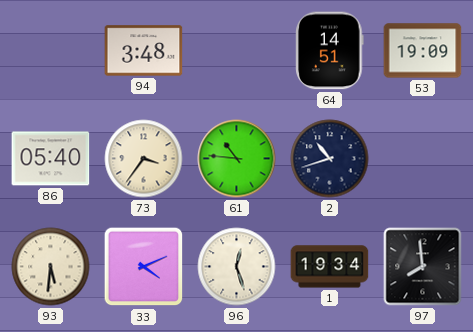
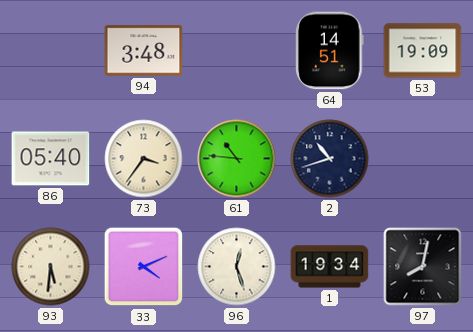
97: 7:59 -> 8:02
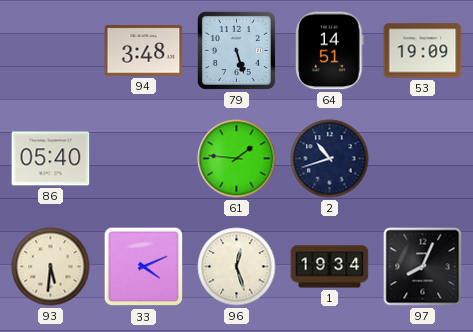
79: none -> 5:27
73: 3:36 -> none
61: 10:46 -> 1:46
97: 8:02 -> 8:04
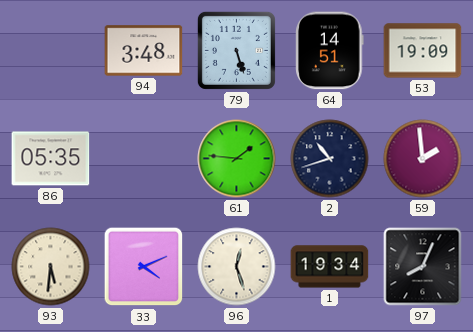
86: 05:40 -> 05:35
59: none -> 1:59
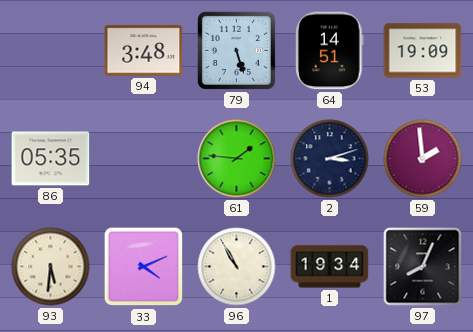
2: 10:42 -> 3:12
96: 12:27 -> 10:55
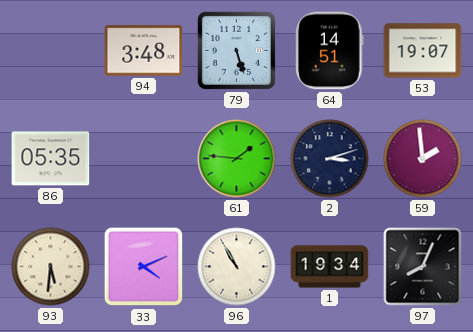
53: 19:09 -> 19:07
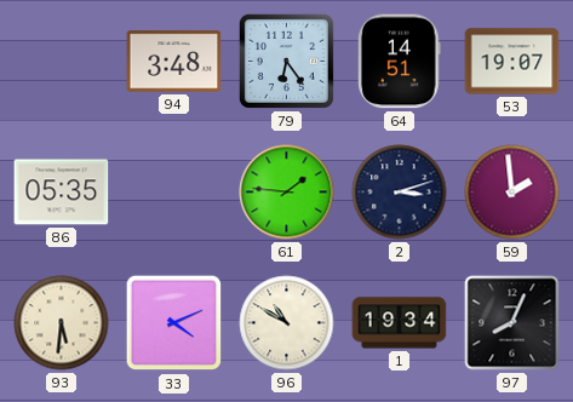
79: 5:27 -> 6:24
96: 10:55 -> 10:50
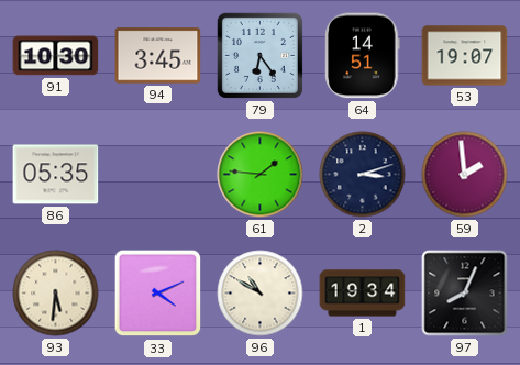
91: none -> 10:30
94: 3:48 -> 3:45
